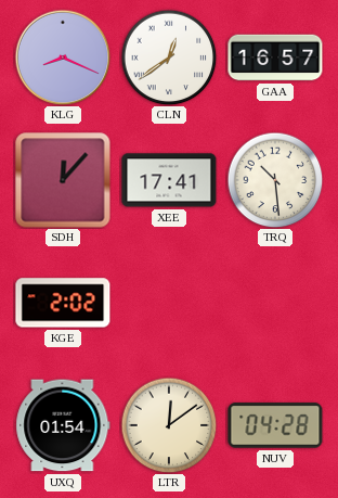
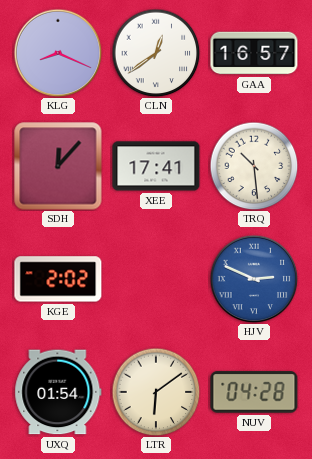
HJV: none -> 2:49
LTR: 12:09 -> 6:09
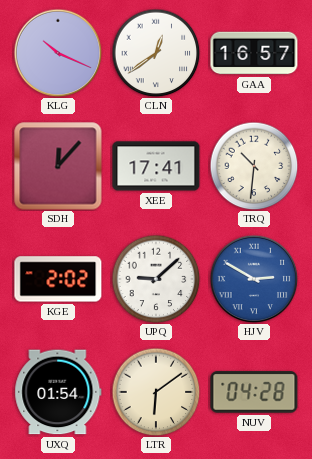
KLG: 8:19 -> 10:19
TRQ: 10:29 -> 10:31
UPQ: none -> 9:08
HJV: 2:49 -> 2:50
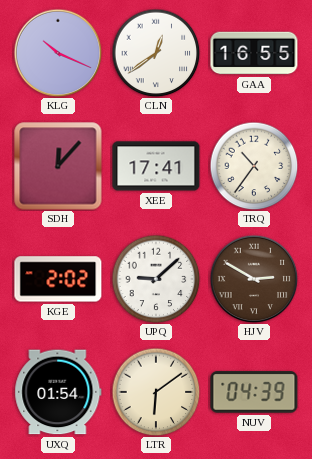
GAA: 16:57 -> 16:55
TRQ: 10:31 -> 10:36
HJV dial: blue -> brown
NUV: 04:28 -> 04:39
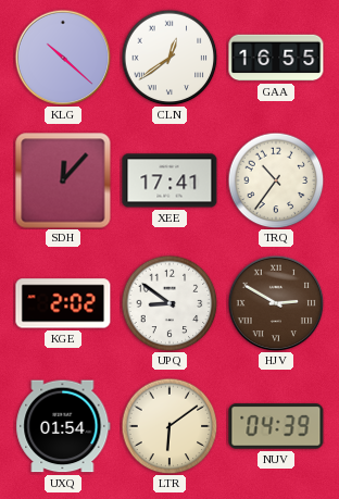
KLG: 10:19 -> 10:22
UPQ: 9:08 -> 8:51
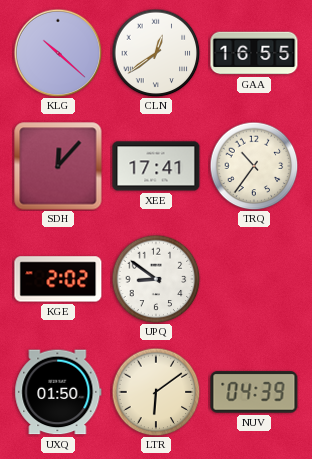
HJV: 2:50 -> none
UXQ: 01:54 -> 01:50
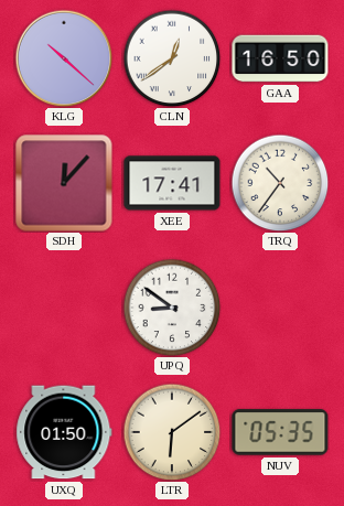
GAA: 16:55 -> 16:50
KGE: 2:02 -> none
NUV: 04:39 -> 05:35
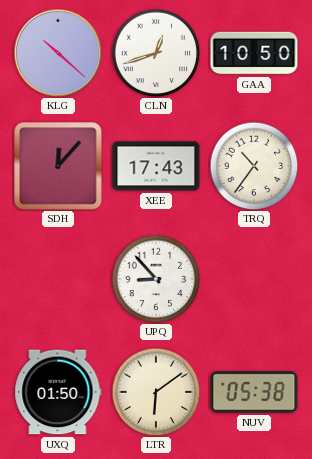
CLN: 12:39 -> 12:42
GAA: 16:50 -> 10:50
XEE: 17:41 -> 17:43
UPQ: 8:51 -> 8:53
NUV: 05:35 -> 05:38
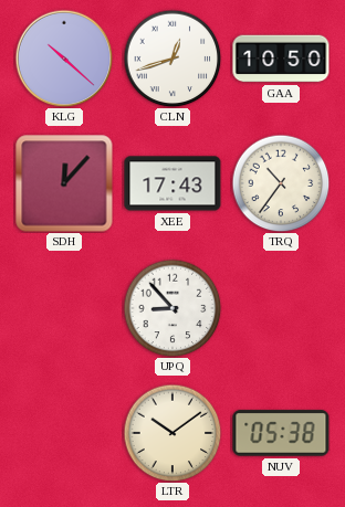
UXQ: 01:50 -> none
LTR: 6:09 -> 10:09
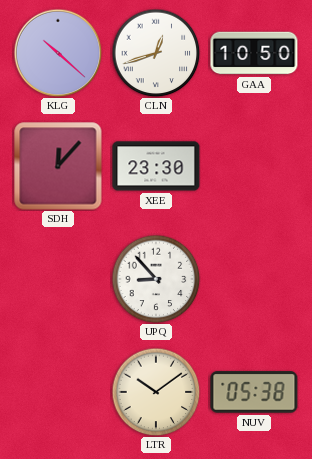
XEE: 17:43 -> 23:30
TRQ: 10:36 -> none
